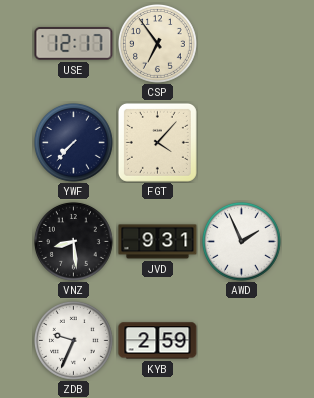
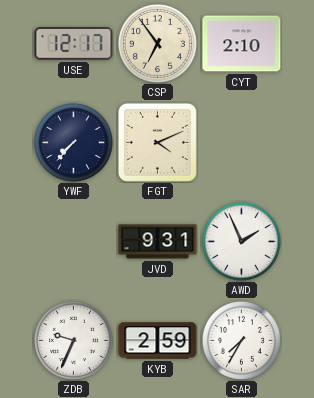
CYT: none -> 2:10
FGT: 4:07 -> 4:11
VNZ: 8:29 -> none
SAR: none -> 7:35
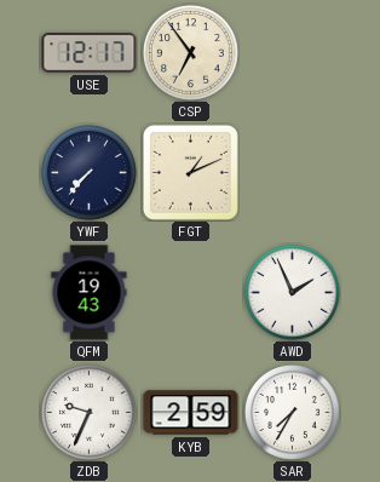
CYT: 2:10 -> none
FGT: 4:11 -> 1:11
QFM: none -> 19:43
JVD: 9:31 -> none
